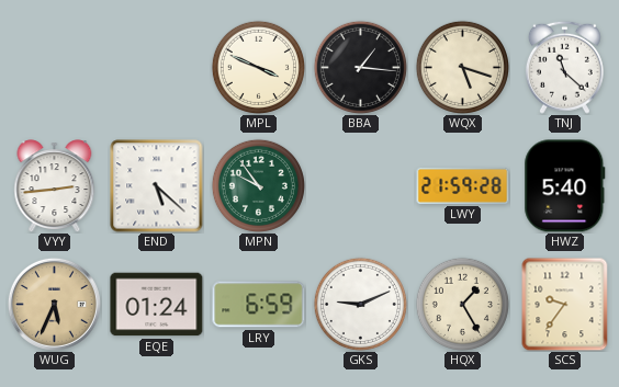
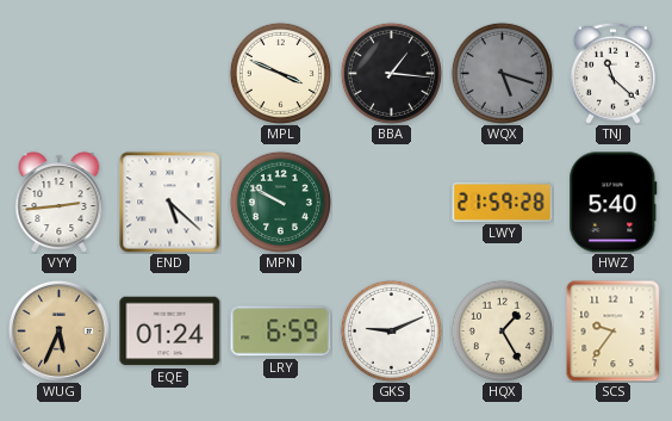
WQX dial: cream -> grey
MPN: 9:54 -> 9:50
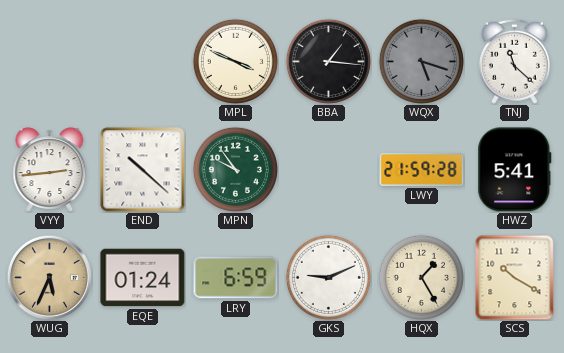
END: 5:22 -> 10:22
MPN: 9:50 -> 9:54
HWZ: 5:40 -> 5:41
SCS: 9:36 -> 10:20
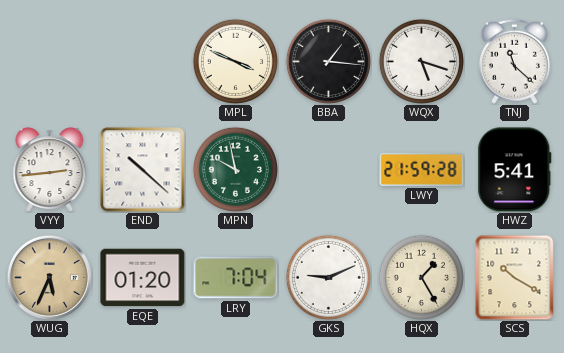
WQX dial: grey -> white
MPN: 9:54 -> 9:58
EQE: 01:24 -> 01:20
LRY: 6:59 -> 7:04
